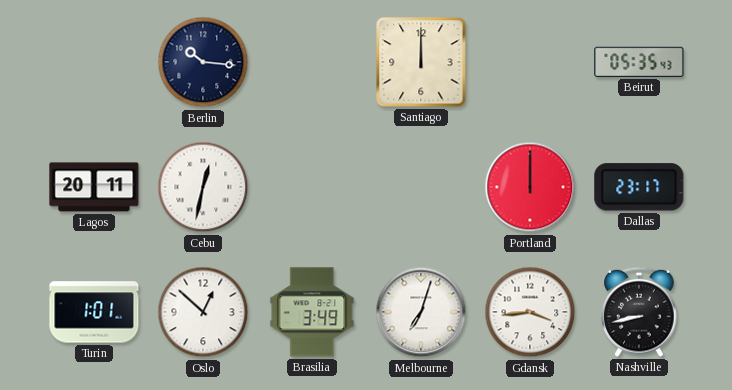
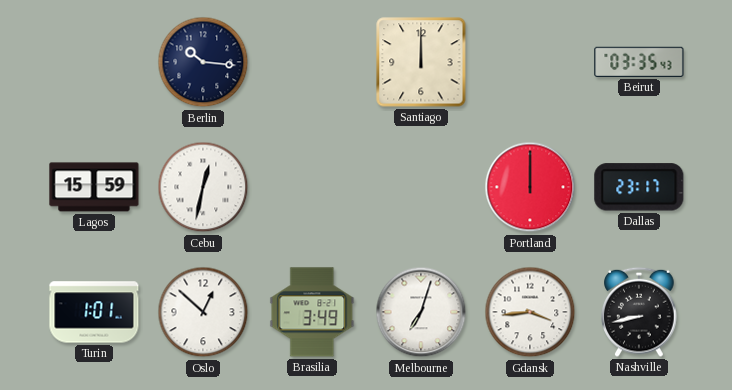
Beirut: 05:35 -> 03:35
Lagos: 20:11 -> 15:59
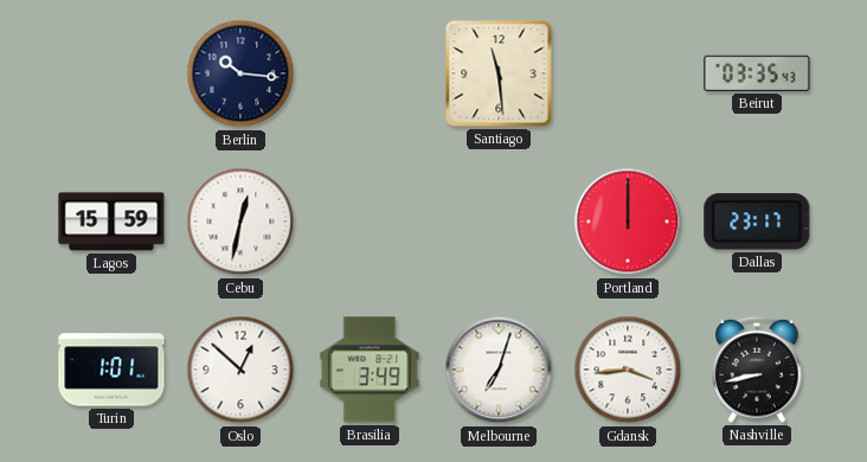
Santiago: 12:00 -> 11:29
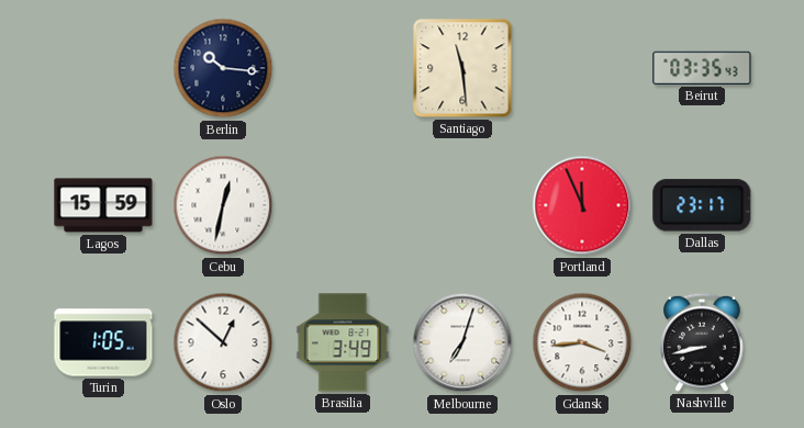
Portland: 12:00 -> 11:56
Turin: 1:01 -> 1:05
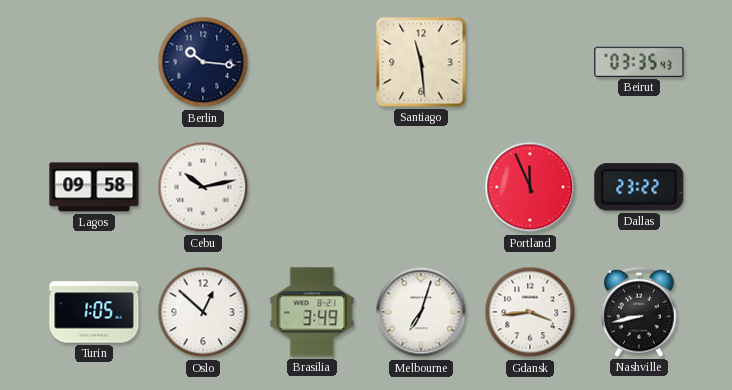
Lagos: 15:59 -> 09:58
Cebu: 12:32 -> 10:13
Dallas: 23:17 -> 23:22
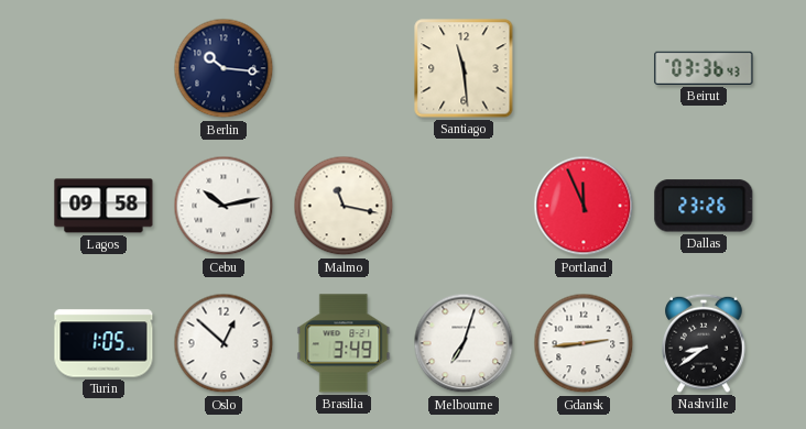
Beirut: 03:35 -> 03:36
Malmo: none -> 11:17
Dallas: 23:22 -> 23:26
Gdansk: 3:44 -> 2:44
Nashville: 8:43 -> 8:39
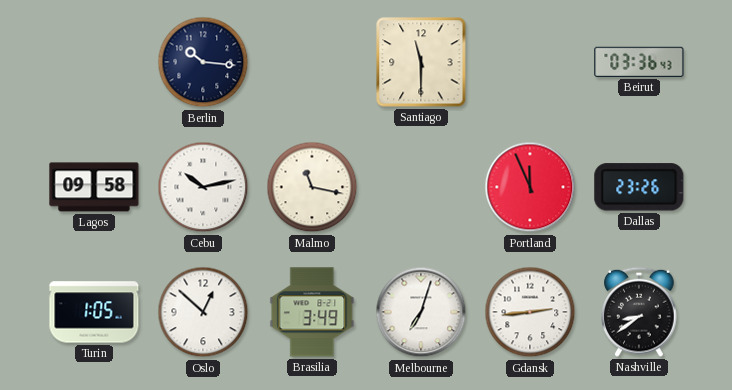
Santiago: 11:29 -> 11:30
